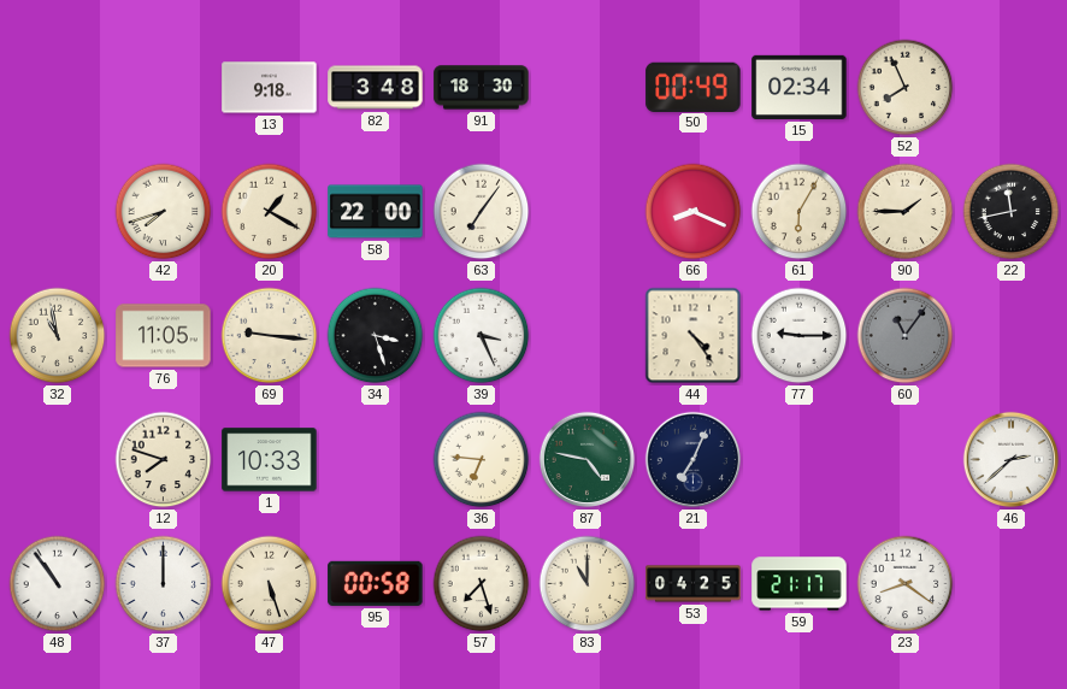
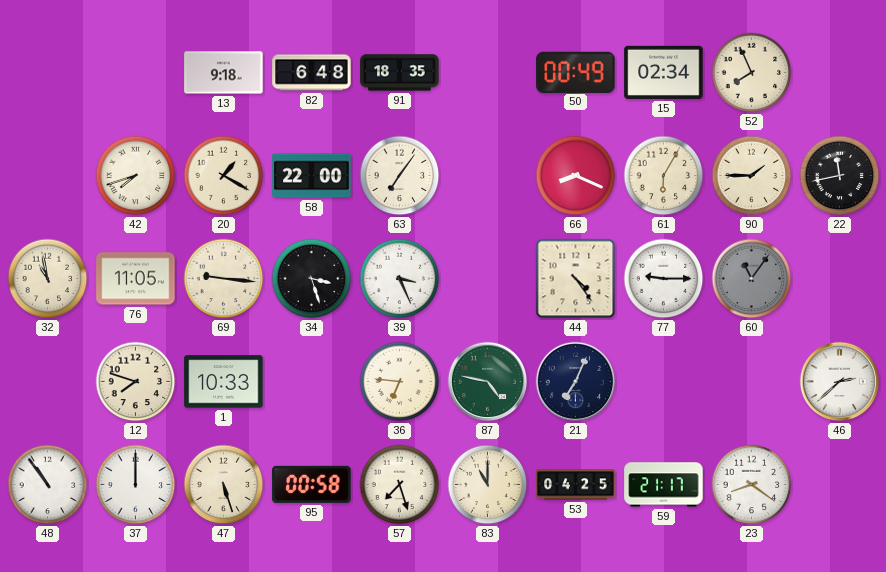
82: 3:48 -> 6:48
91: 18:30 -> 18:35
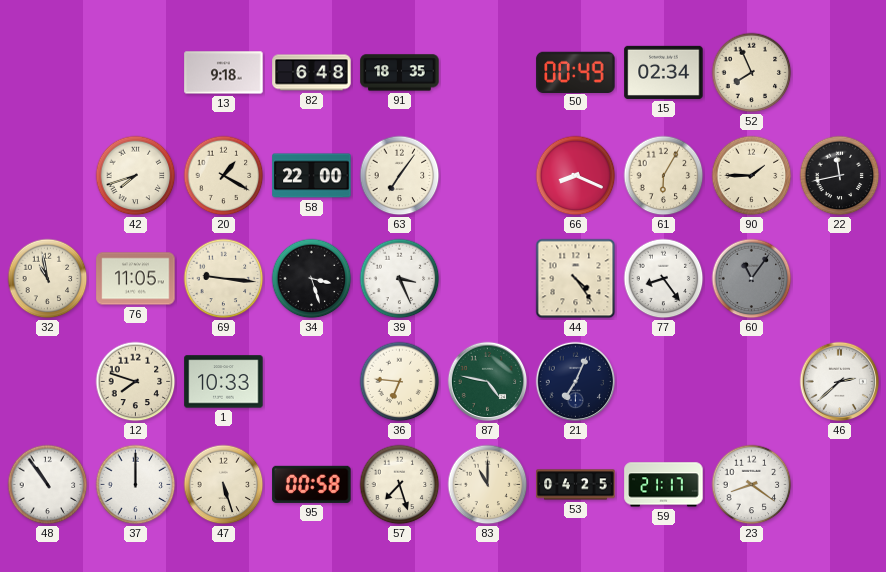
77: 9:15 -> 8:24
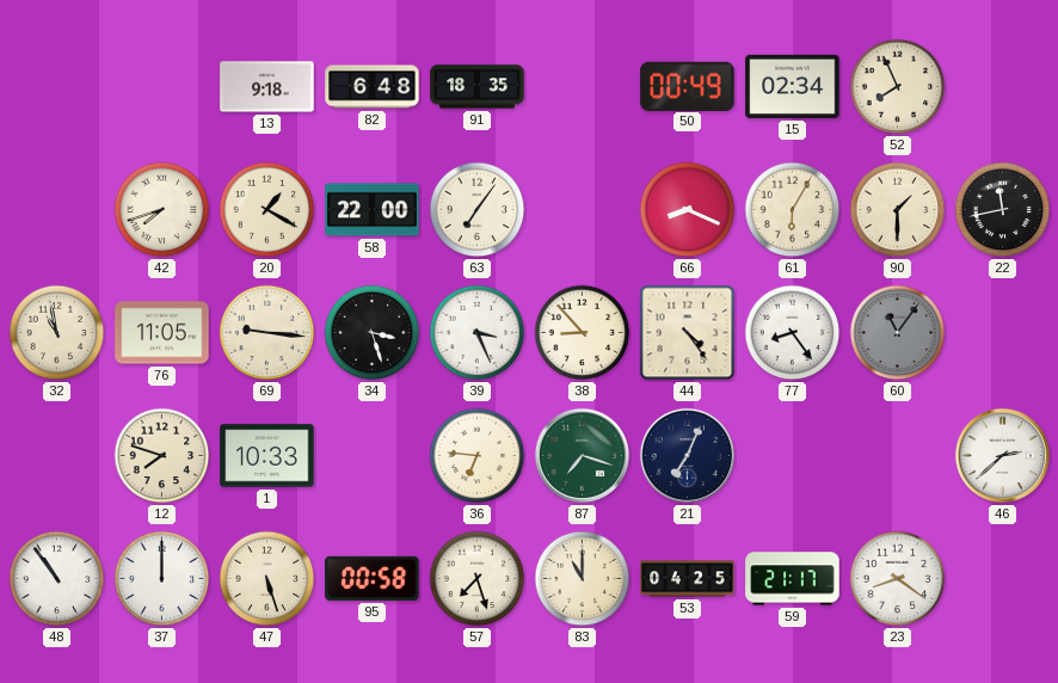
90: 1:45 -> 1:30
38: none -> 8:53
87: 4:47 -> 7:18
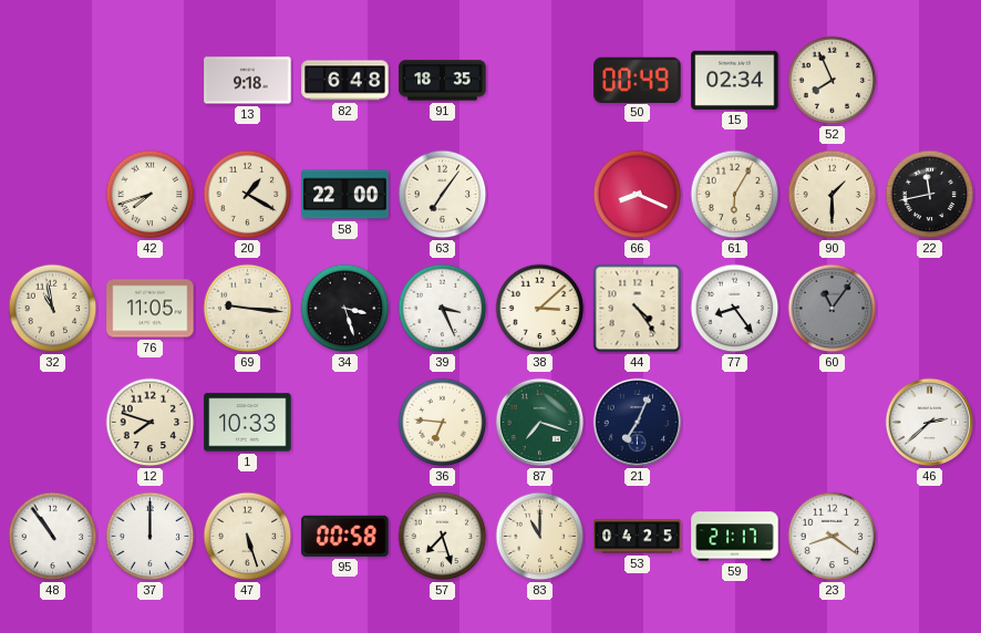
38: 8:53 -> 3:08
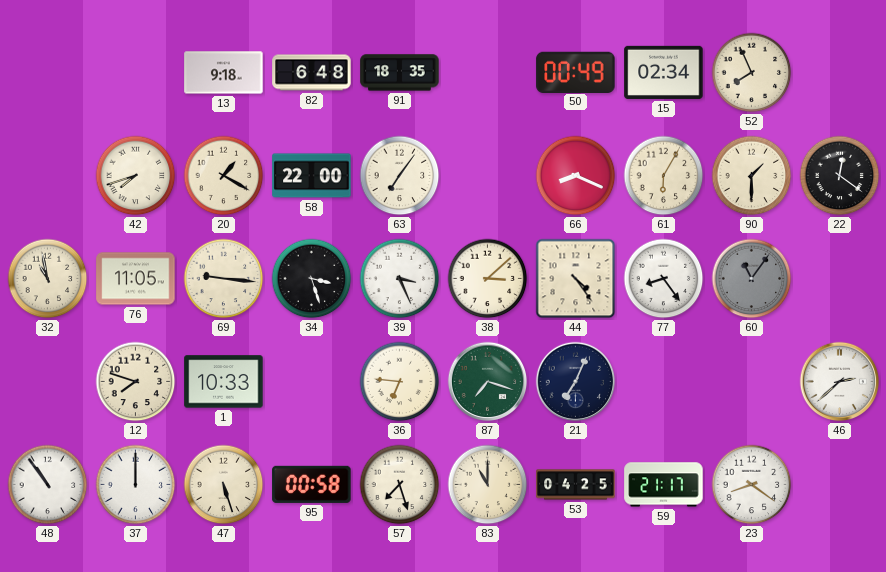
22: 11:43 -> 12:21
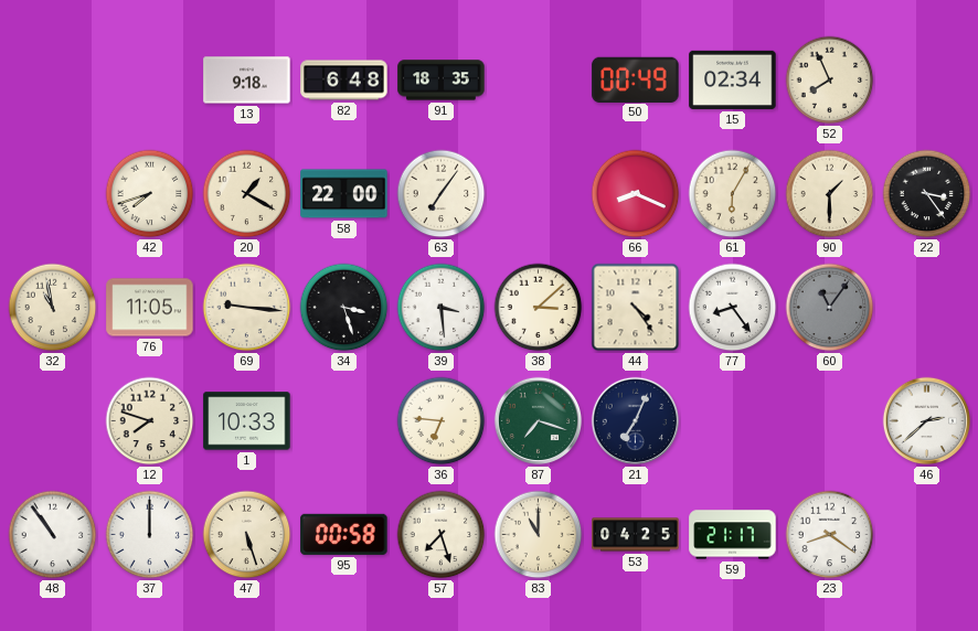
22: 12:21 -> 3:24
39: 3:26 -> 3:29
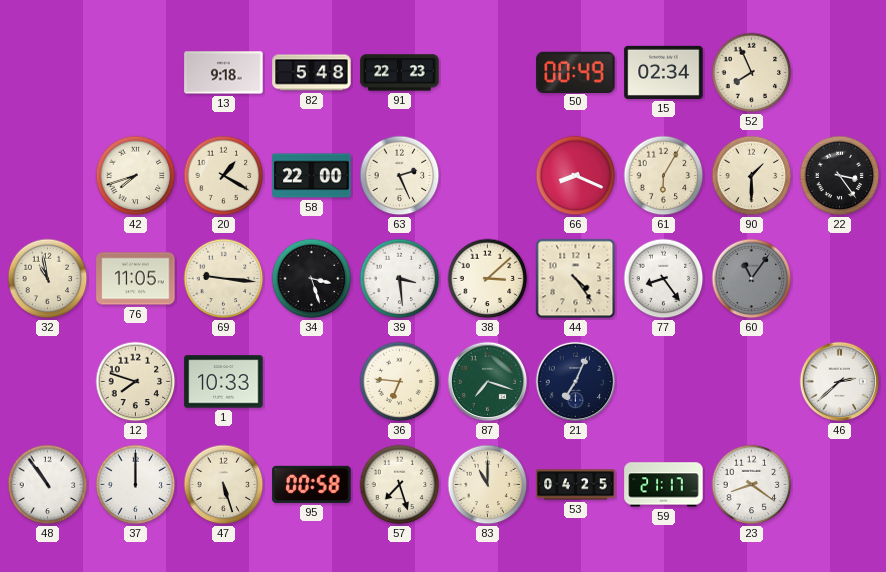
82: 6:48 -> 5:48
91: 18:35 -> 22:23
63: 7:06 -> 2:26
